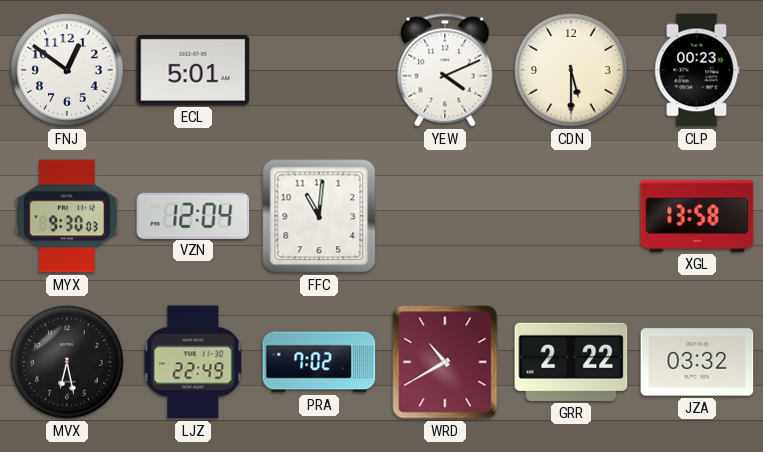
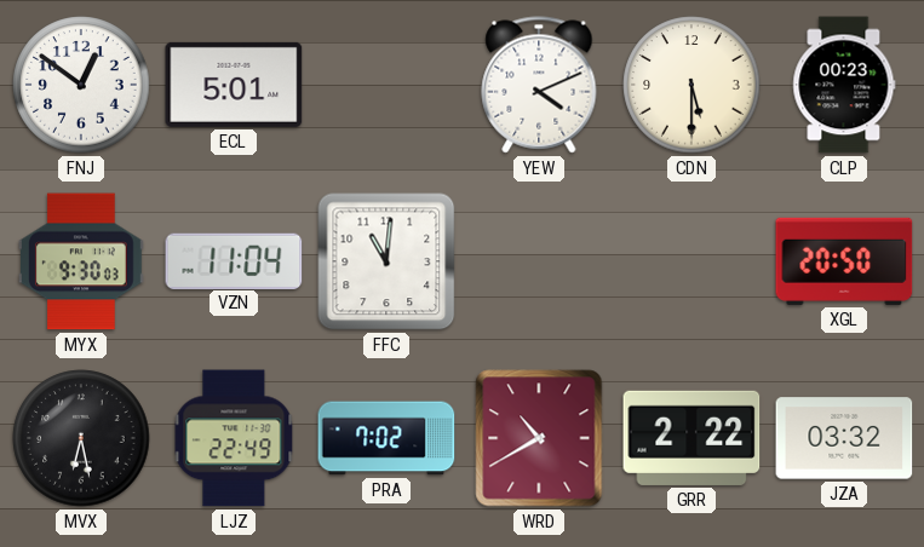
VZN: 12:04 -> 11:04
XGL: 13:58 -> 20:50
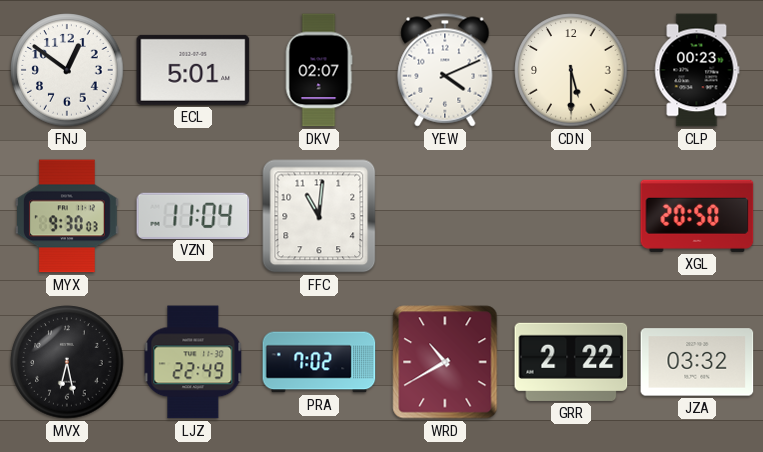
DKV: none -> 02:07
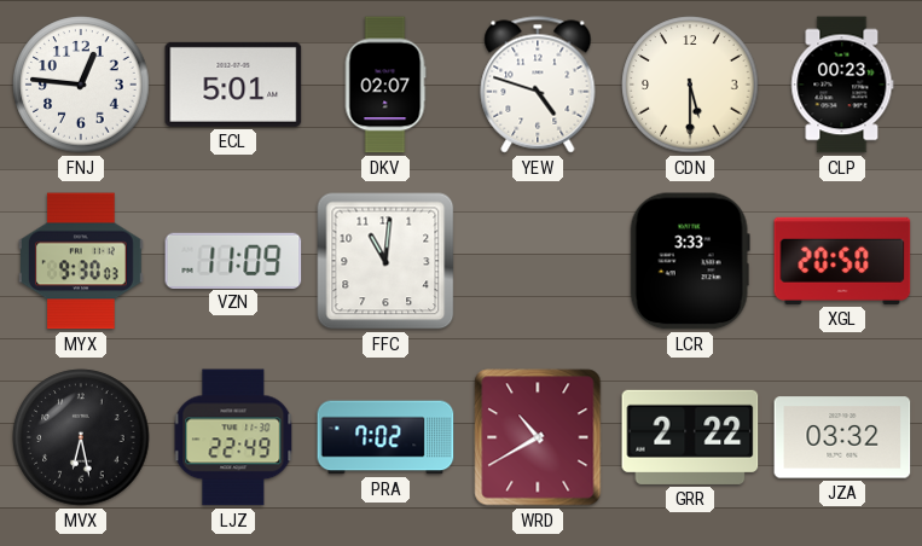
FNJ: 12:51 -> 12:46
YEW: 4:11 -> 4:48
VZN: 11:04 -> 11:09
LCR: none -> 3:33
